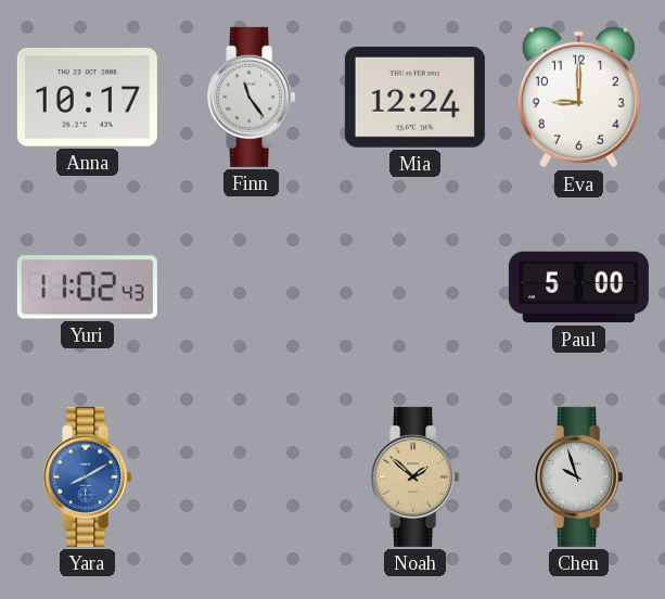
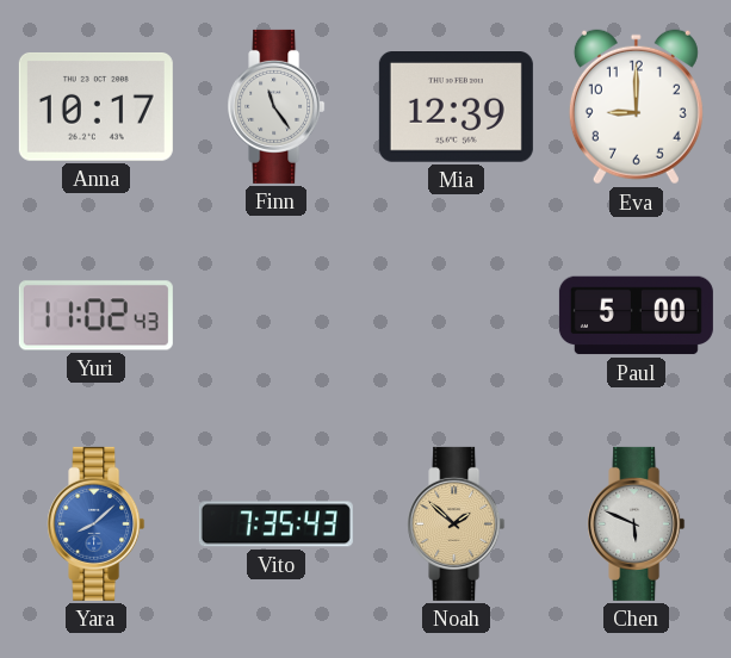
Mia: 12:24 -> 12:39
Yara: 8:10 -> 8:08
Vito: none -> 7:35
Chen: 9:57 -> 5:49
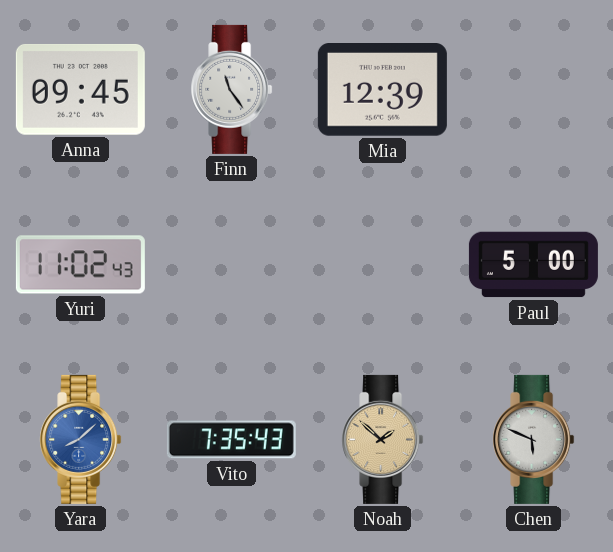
Anna: 10:17 -> 09:45
Eva: 9:00 -> none
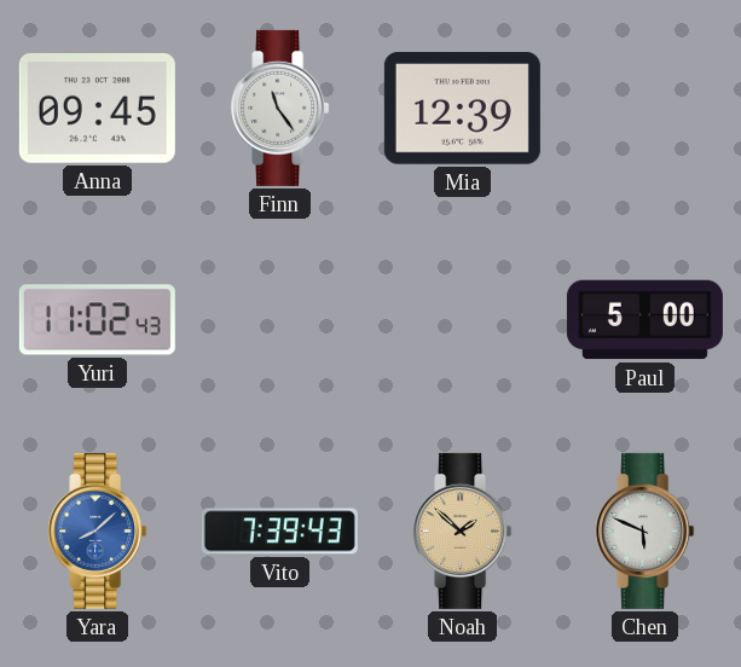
Vito: 7:35 -> 7:39
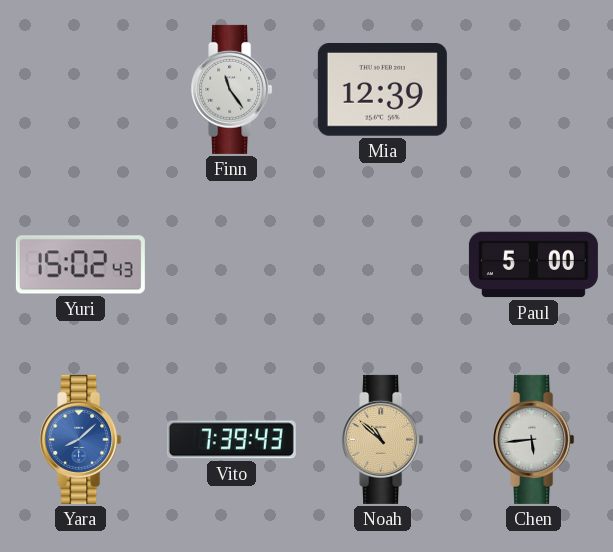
Anna: 09:45 -> none
Yuri: 11:02 -> 15:02
Noah: 1:52 -> 10:52
Chen: 5:49 -> 5:44
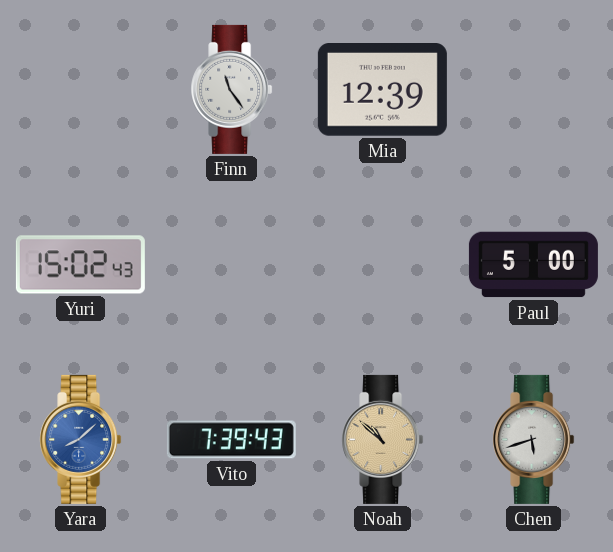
Chen: 5:44 -> 5:42
